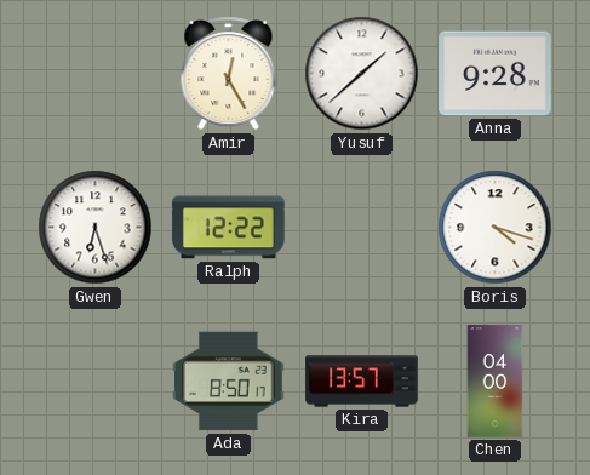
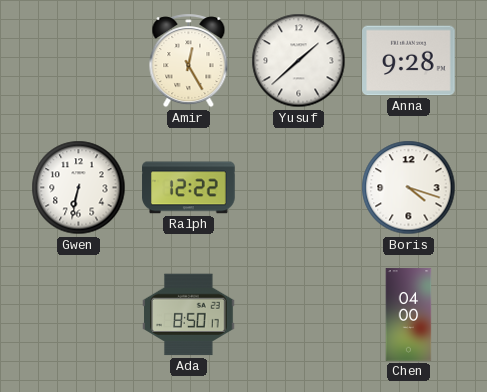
Gwen: 6:27 -> 6:32
Kira: 13:57 -> none
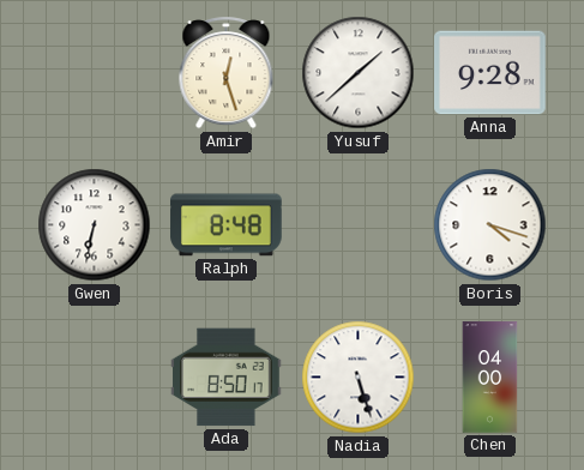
Amir: 12:25 -> 12:27
Ralph: 12:22 -> 8:48
Nadia: none -> 5:27
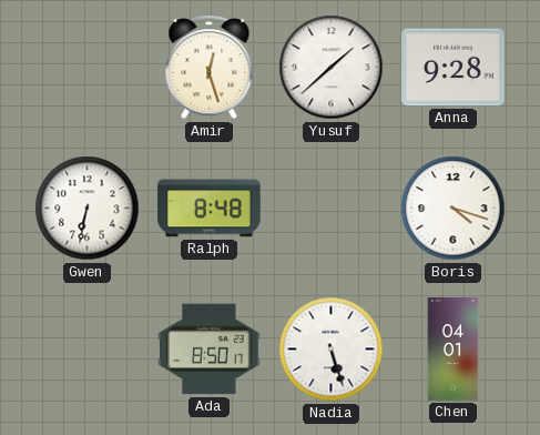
Chen: 04:00 -> 04:01
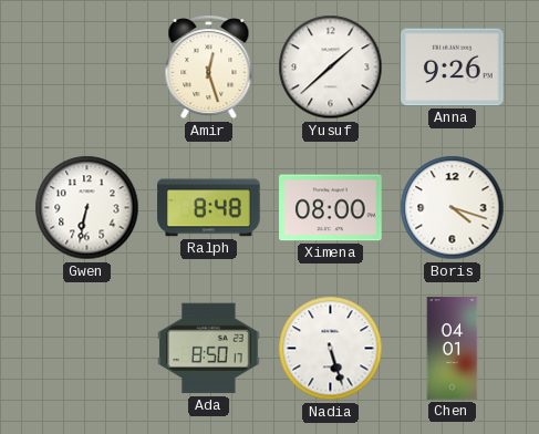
Anna: 9:28 -> 9:26
Ximena: none -> 08:00
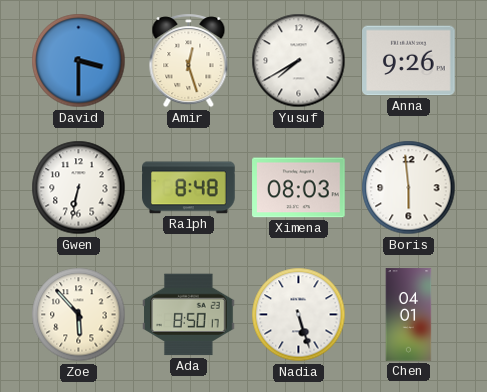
David: none -> 3:30
Yusuf: 1:38 -> 7:40
Ximena: 08:00 -> 08:03
Boris: 4:18 -> 5:59
Zoe: none -> 5:53
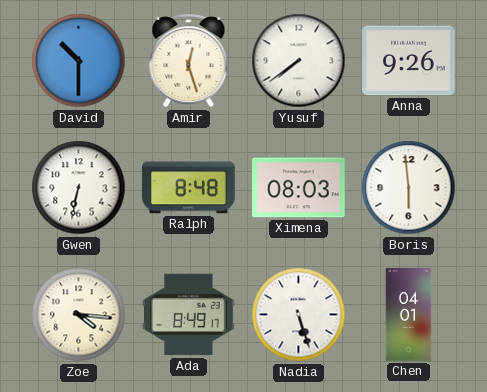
David: 3:30 -> 10:30
Yusuf: 7:40 -> 7:39
Zoe: 5:53 -> 4:16
Ada: 8:50 -> 8:49
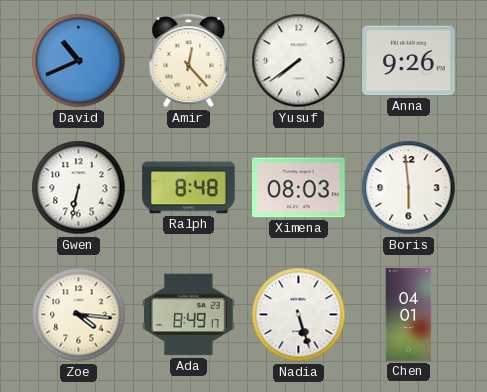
David: 10:30 -> 10:41
Amir: 12:27 -> 12:23
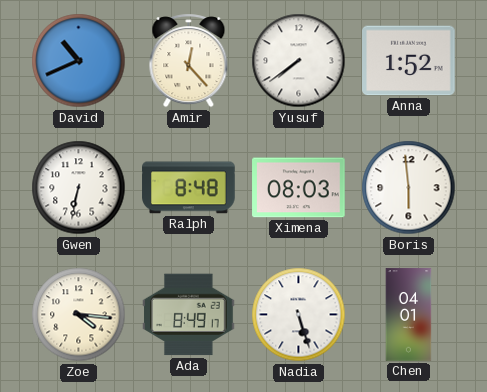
Anna: 9:26 -> 1:52
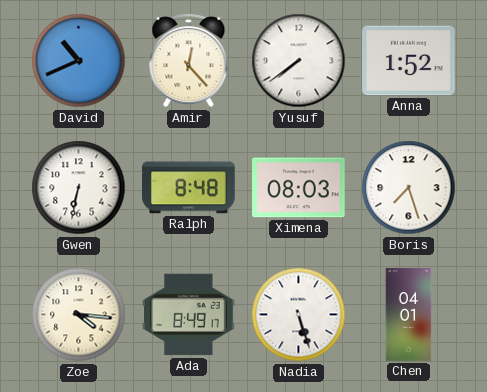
Boris: 5:59 -> 7:27
